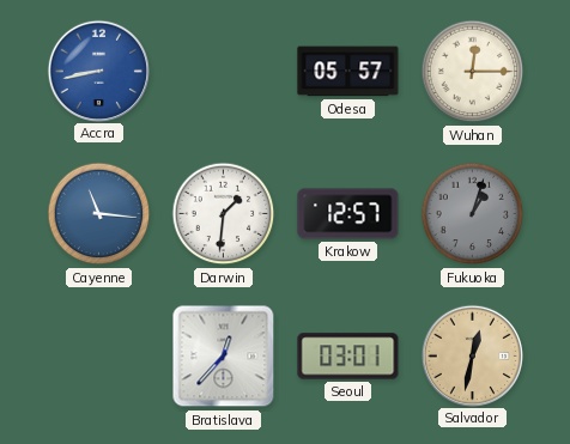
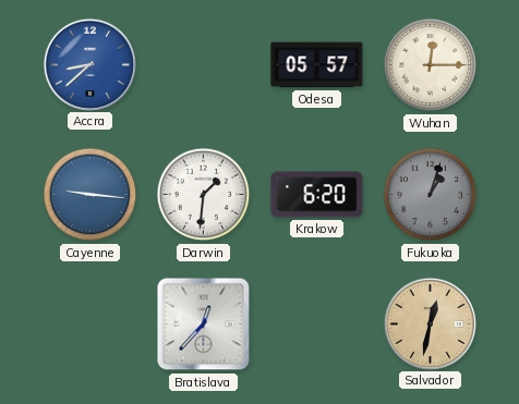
Accra: 8:43 -> 8:38
Cayenne: 11:16 -> 9:16
Krakow: 12:57 -> 6:20
Seoul: 03:01 -> none
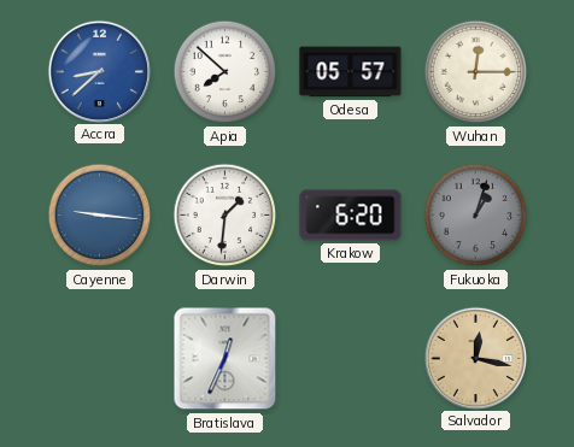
Apia: none -> 7:52
Bratislava: 12:37 -> 12:34
Salvador: 12:32 -> 12:17
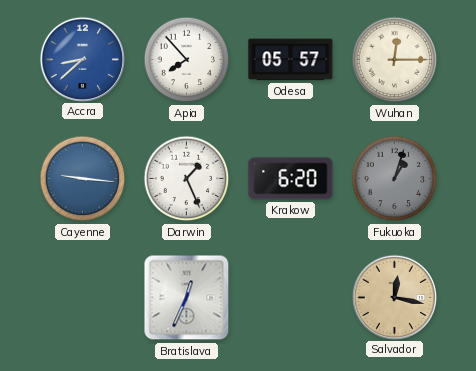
Apia: 7:52 -> 7:53
Darwin: 1:31 -> 1:26
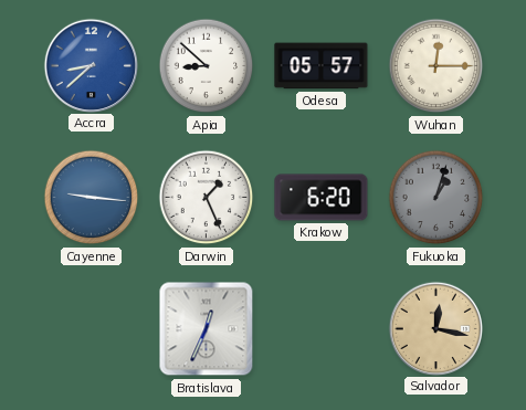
Apia: 7:53 -> 8:52
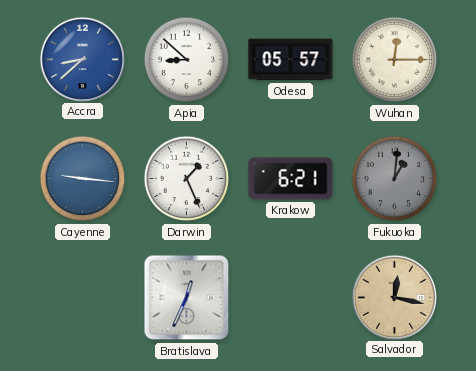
Krakow: 6:20 -> 6:21
Fukuoka: 1:03 -> 1:01
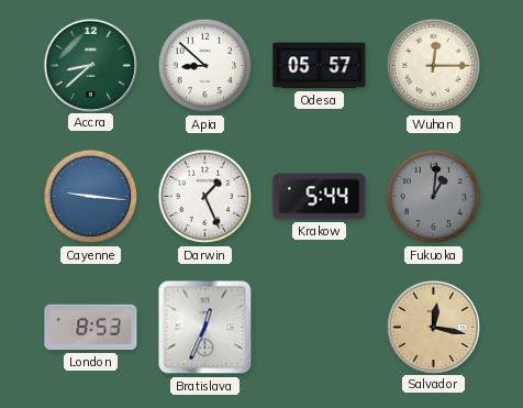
Accra dial: blue -> green
Krakow: 6:21 -> 5:44
London: none -> 8:53
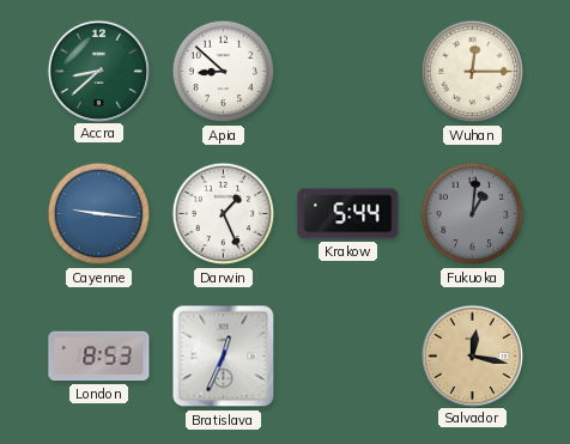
Odesa: 05:57 -> none
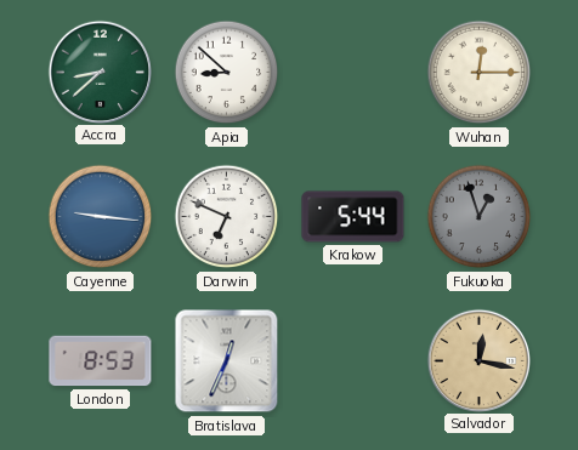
Darwin: 1:26 -> 6:49
Fukuoka: 1:01 -> 12:57
